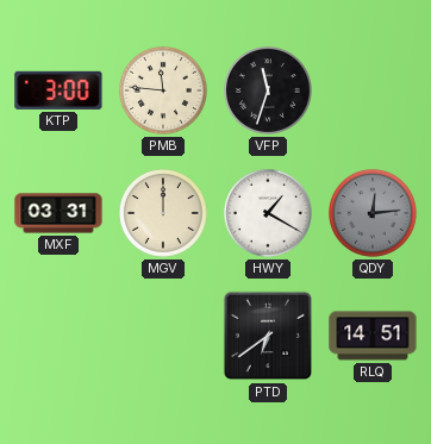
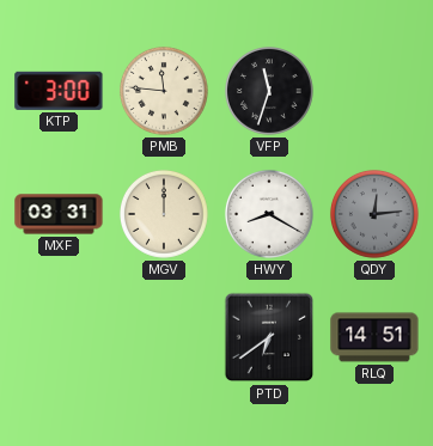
HWY: 1:20 -> 8:20
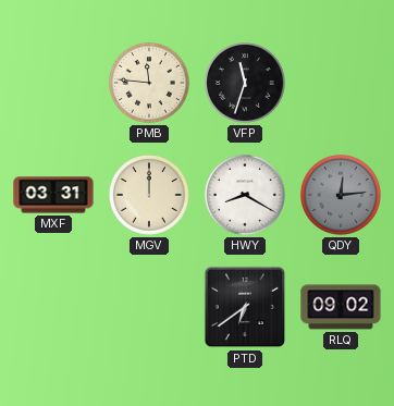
KTP: 3:00 -> none
RLQ: 14:51 -> 09:02
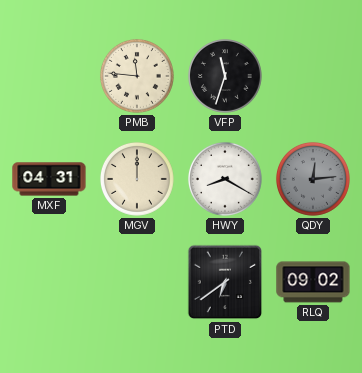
MXF: 03:31 -> 04:31
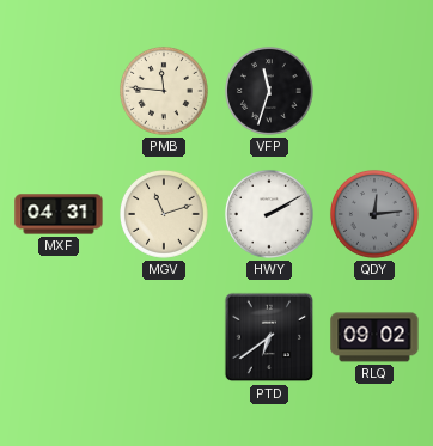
MGV: 12:00 -> 11:12
HWY: 8:20 -> 2:10
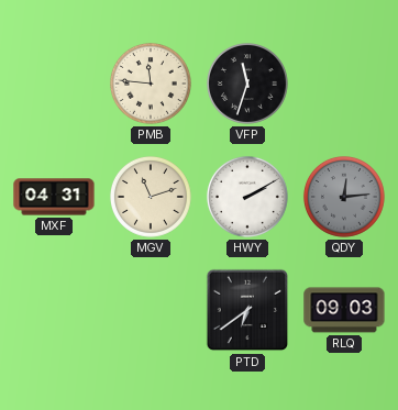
RLQ: 09:02 -> 09:03
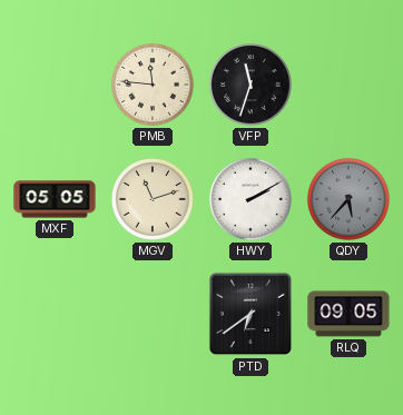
MXF: 04:31 -> 05:05
QDY: 12:14 -> 5:37
RLQ: 09:03 -> 09:05
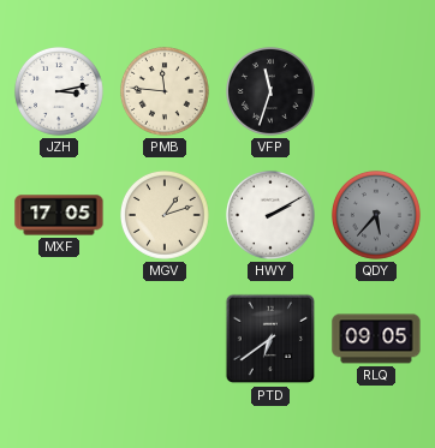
JZH: none -> 3:13
MXF: 05:05 -> 17:05
MGV: 11:12 -> 1:12
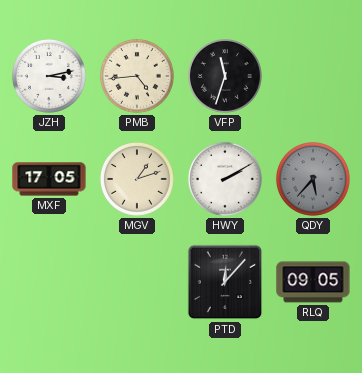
PMB: 11:46 -> 4:44
PTD: 6:39 -> 12:07
